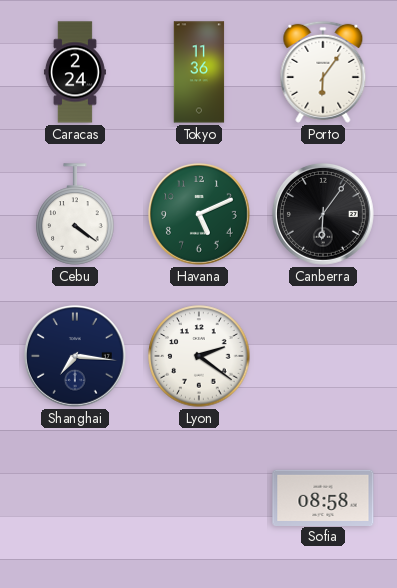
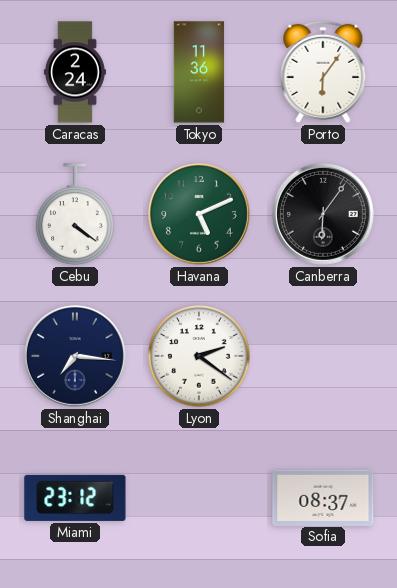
Miami: none -> 23:12
Sofia: 08:58 -> 08:37
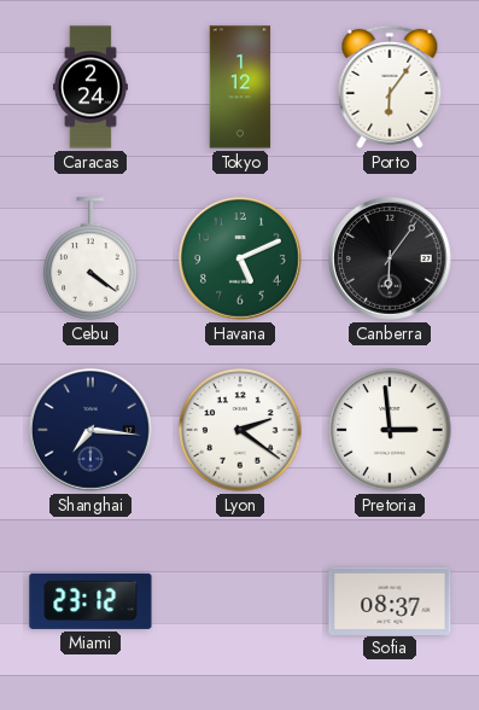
Tokyo: 11:36 -> 1:12
Pretoria: none -> 2:59
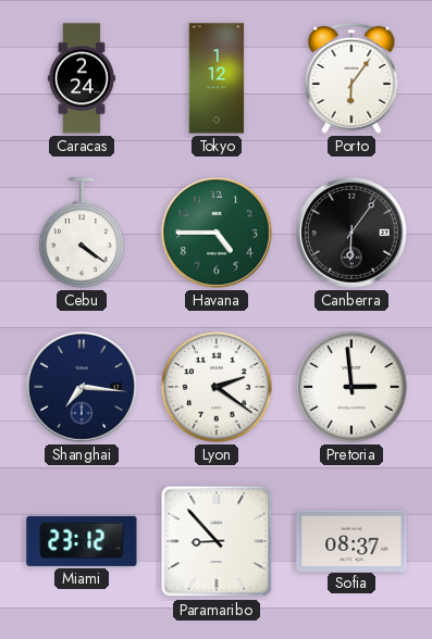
Havana: 5:11 -> 4:45
Paramaribo: none -> 8:53
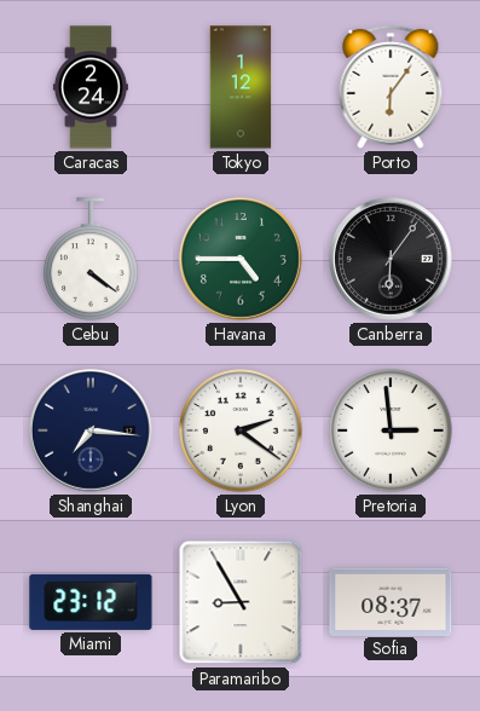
Paramaribo: 8:53 -> 8:55
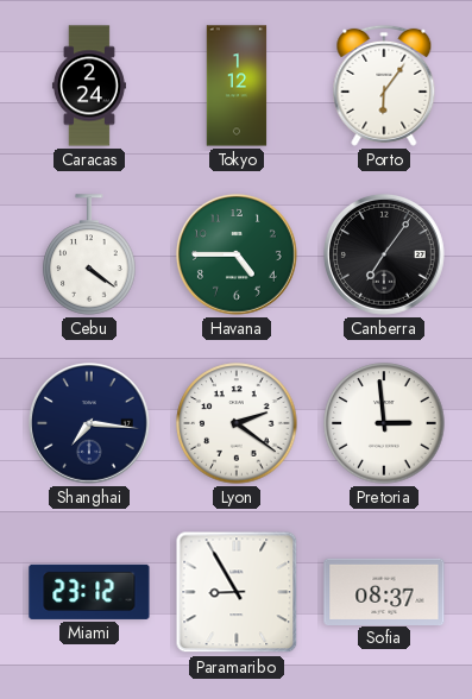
Canberra: 6:06 -> 7:06
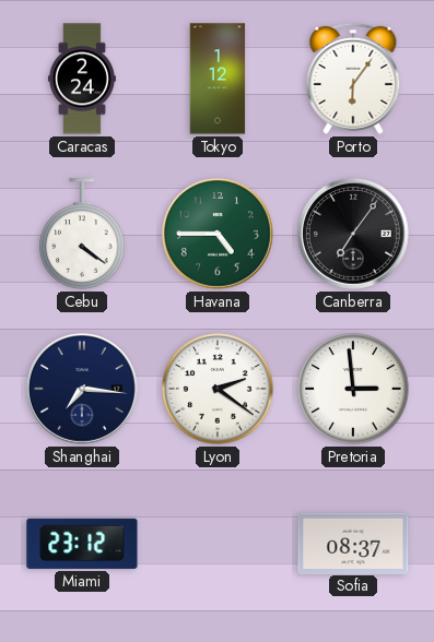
Paramaribo: 8:55 -> none
